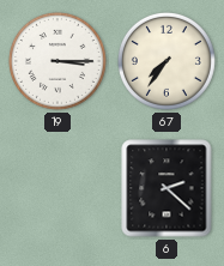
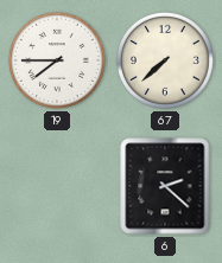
19: 3:15 -> 7:45
67: 7:36 -> 7:38
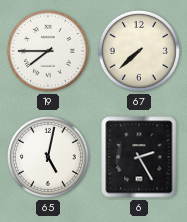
65: none -> 5:02
6: 2:22 -> 2:25
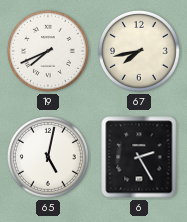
19: 7:45 -> 7:41
67: 7:38 -> 7:43
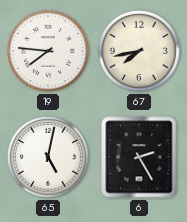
19: 7:41 -> 7:46
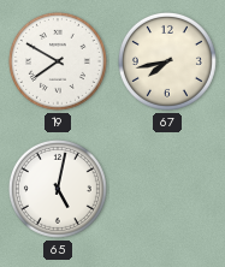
19: 7:46 -> 7:50
6: 2:25 -> none
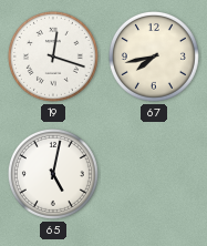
19: 7:50 -> 12:18
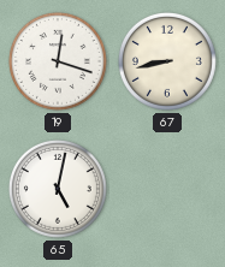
67: 7:43 -> 8:43
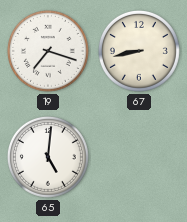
19: 12:18 -> 7:18
65: 5:02 -> 5:01
